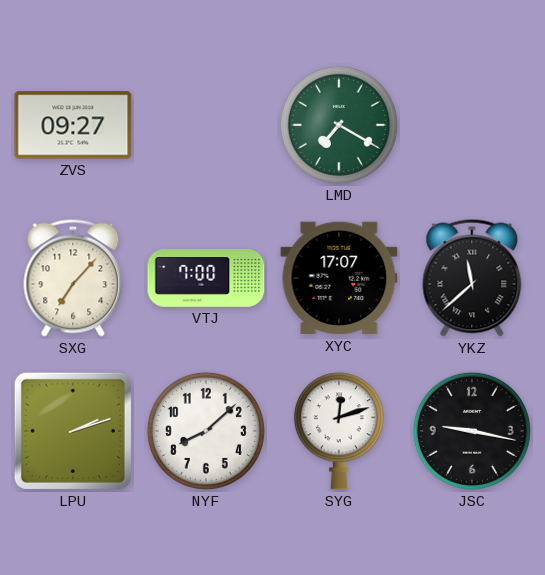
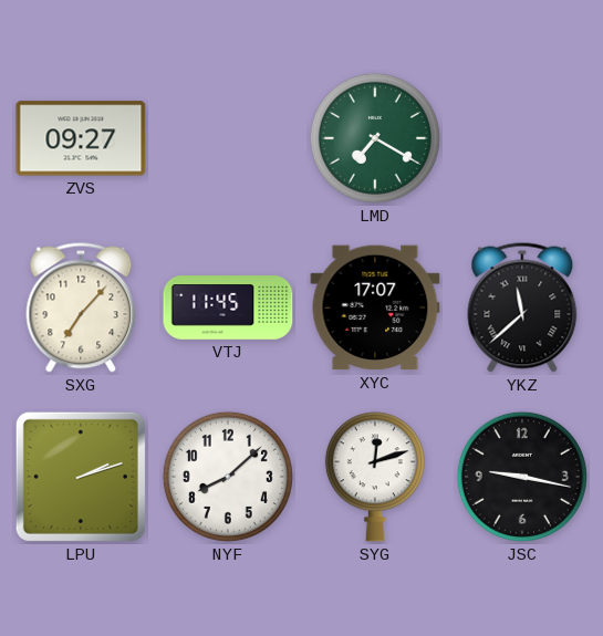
VTJ: 7:00 -> 11:45
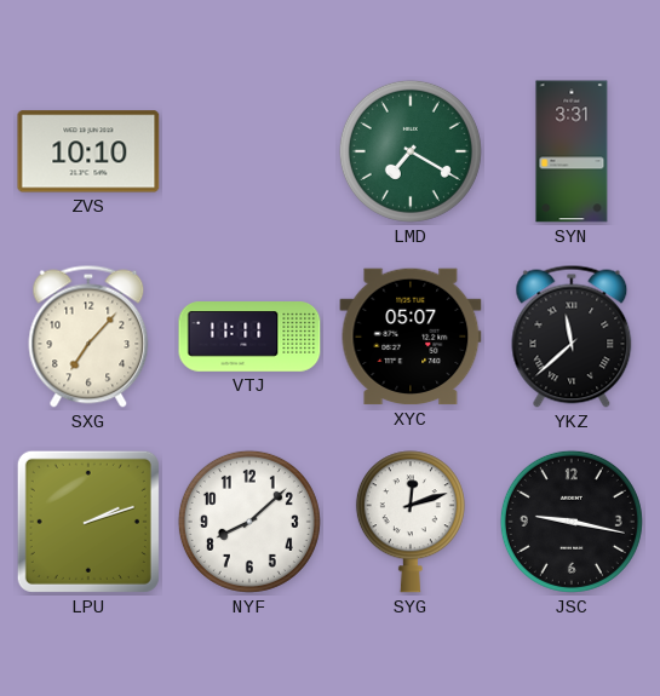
ZVS: 09:27 -> 10:10
SYN: none -> 3:31
VTJ: 11:45 -> 11:11
XYC: 17:07 -> 05:07
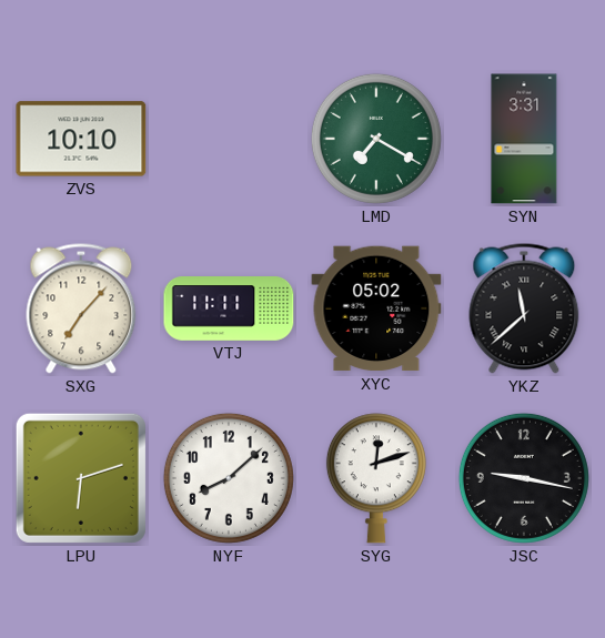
XYC: 05:07 -> 05:02
LPU: 2:12 -> 6:12
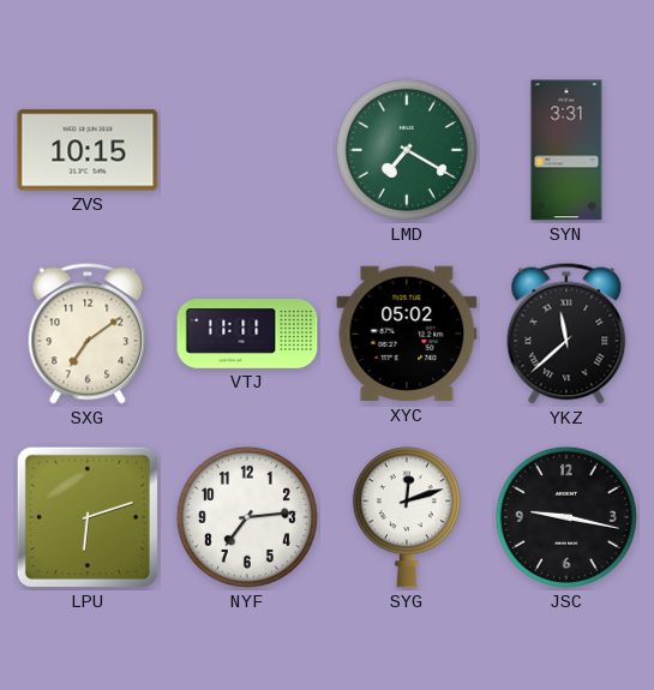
ZVS: 10:10 -> 10:15
SXG: 7:07 -> 7:09
NYF: 8:08 -> 7:14
